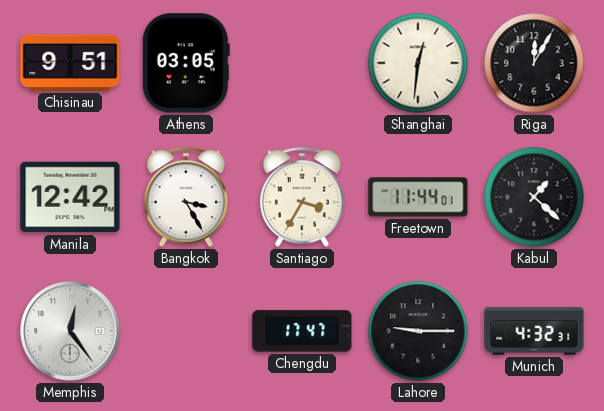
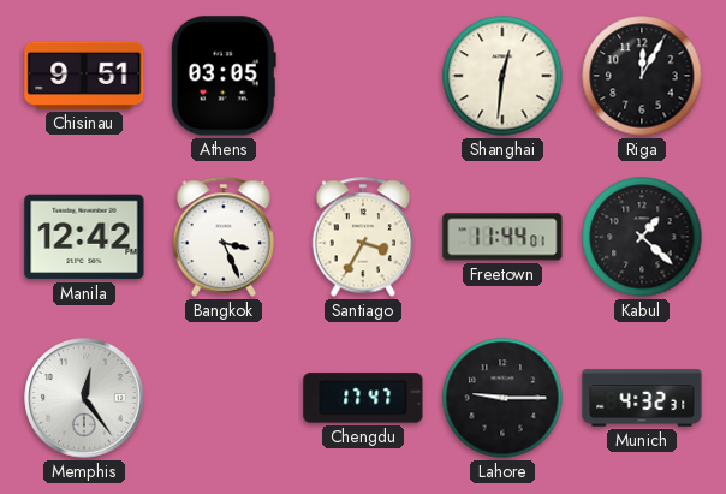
Bangkok: 3:25 -> 3:26
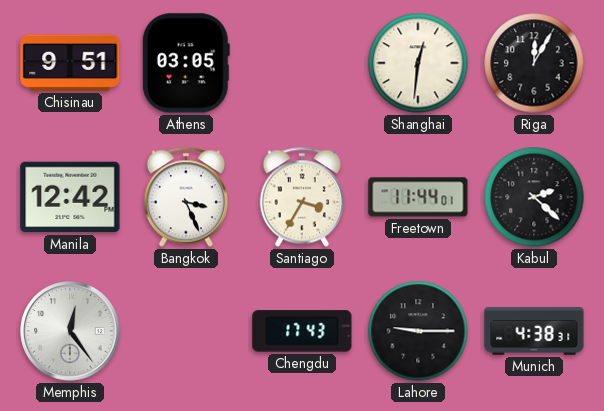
Kabul: 1:22 -> 2:22
Chengdu: 17:47 -> 17:43
Munich: 4:32 -> 4:38
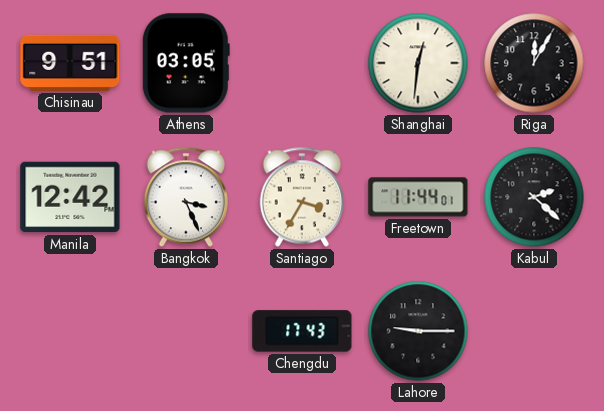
Memphis: 12:24 -> none
Munich: 4:38 -> none
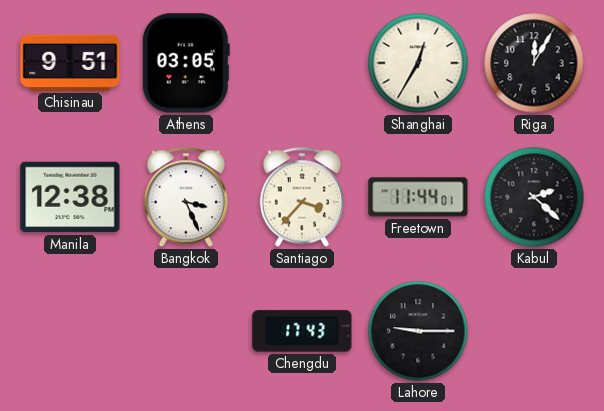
Shanghai: 12:31 -> 12:35
Manila: 12:42 -> 12:38
Santiago: 3:35 -> 3:37
